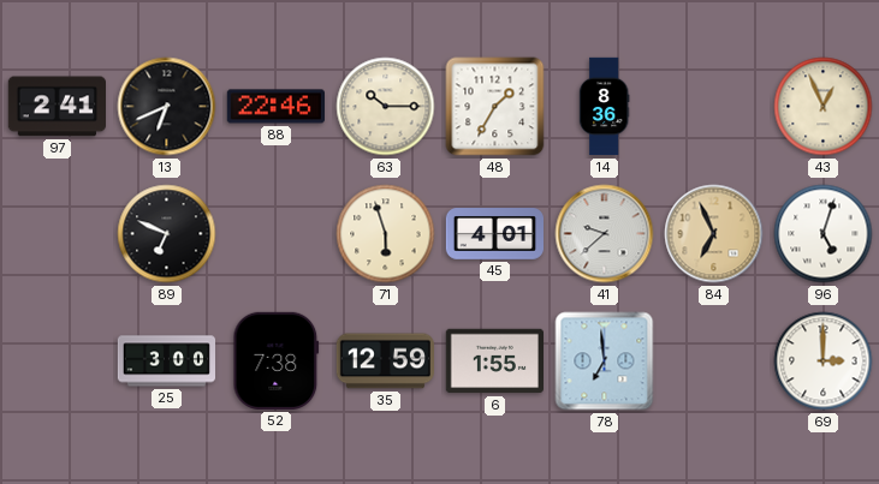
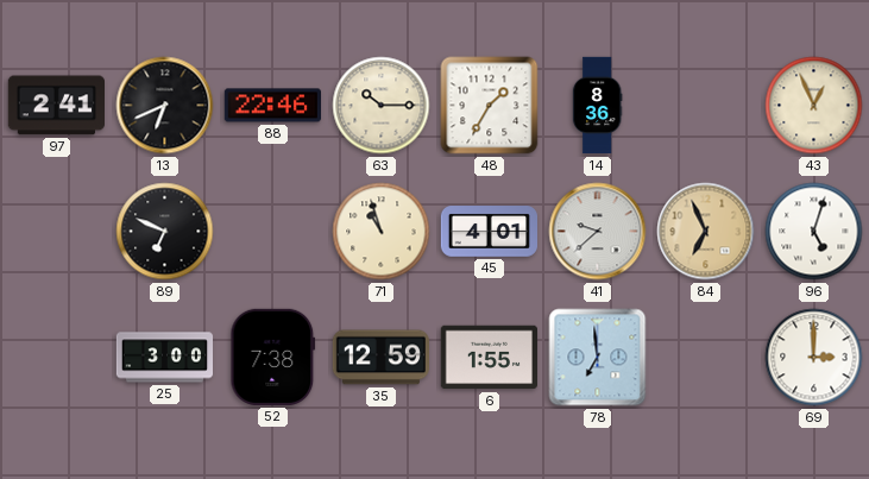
71: 5:57 -> 10:57
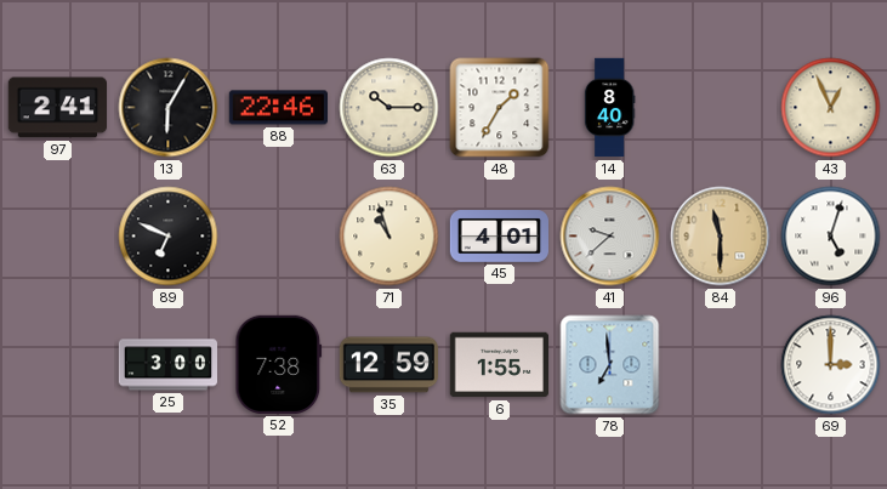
13: 6:41 -> 6:05
14: 8:36 -> 8:40
84: 6:56 -> 11:30
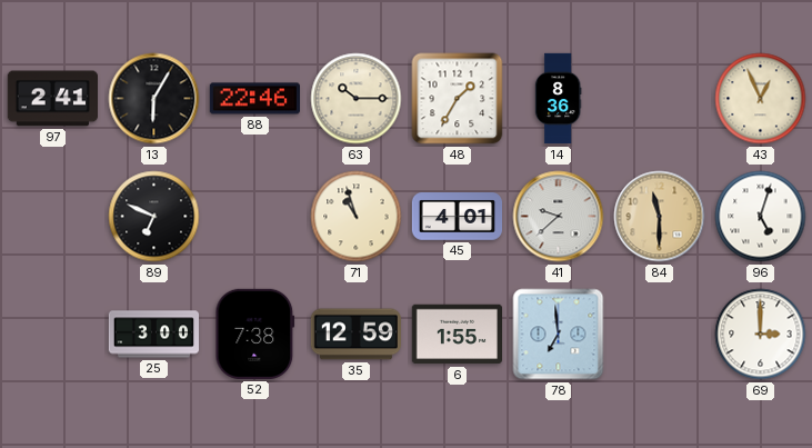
14: 8:40 -> 8:36
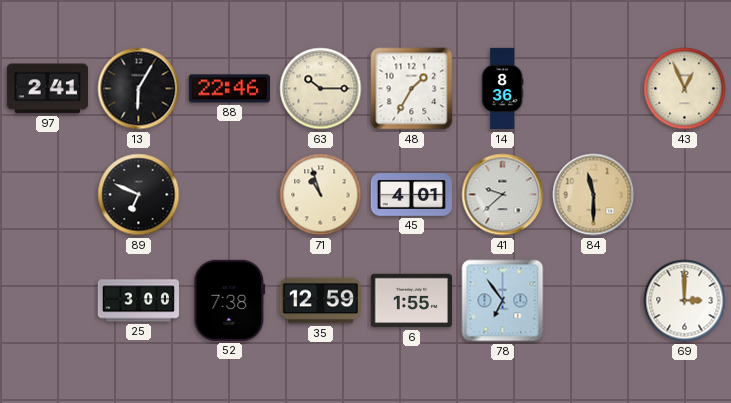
96: 5:03 -> none
78: 6:59 -> 6:54
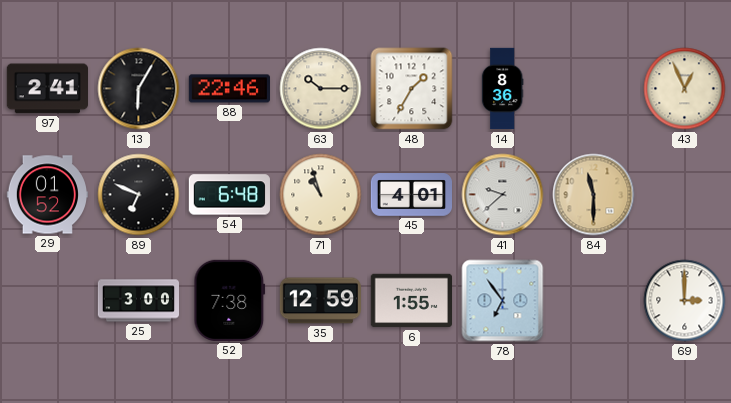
29: none -> 01:52
54: none -> 6:48
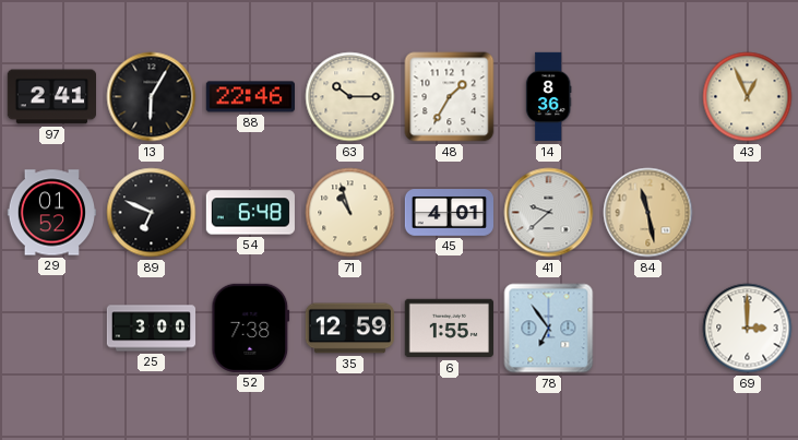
84: 11:30 -> 11:28
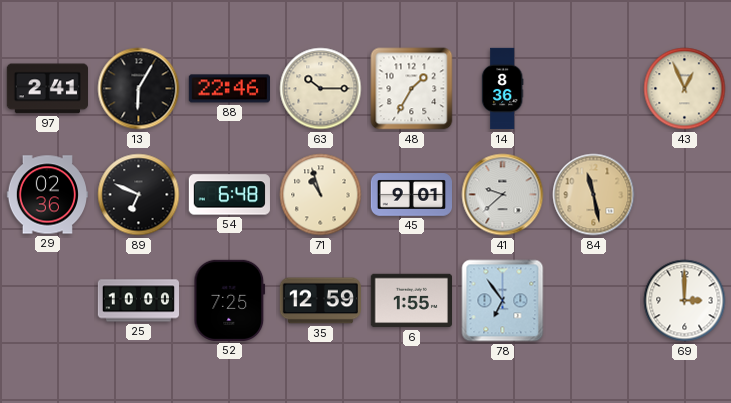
29: 01:52 -> 02:36
45: 4:01 -> 9:01
25: 3:00 -> 10:00
52: 7:38 -> 7:25
